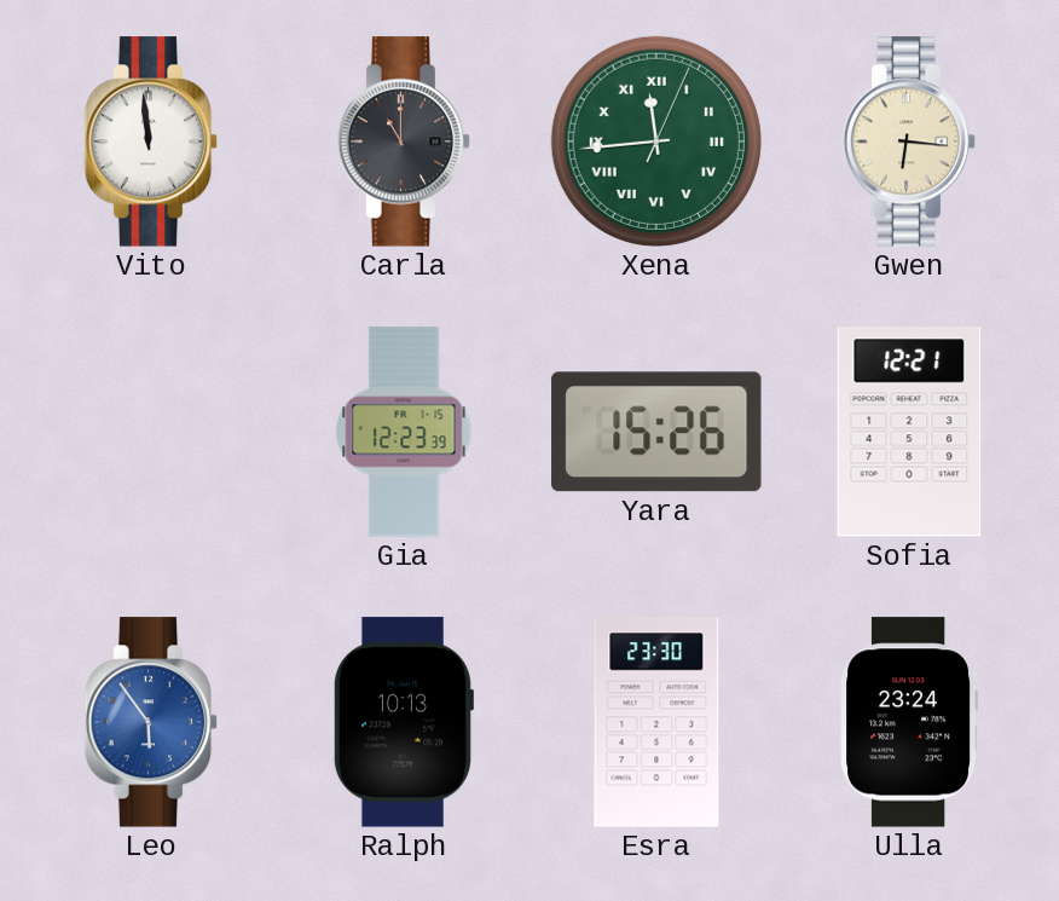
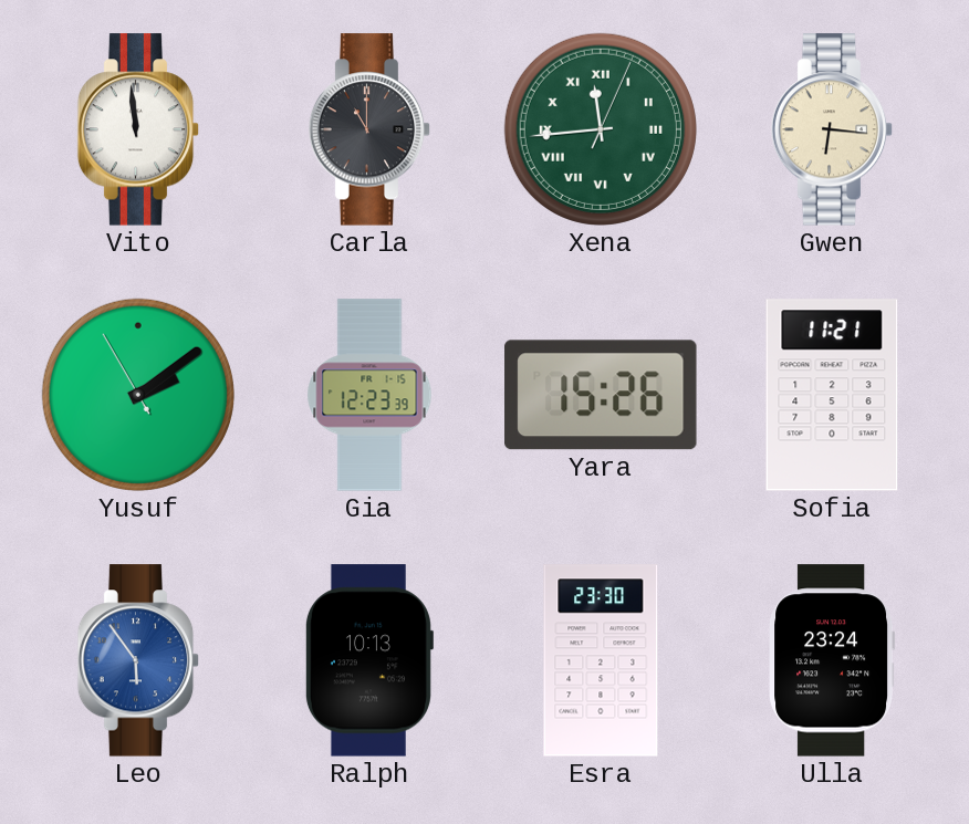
Yusuf: none -> 2:08
Sofia: 12:21 -> 11:21
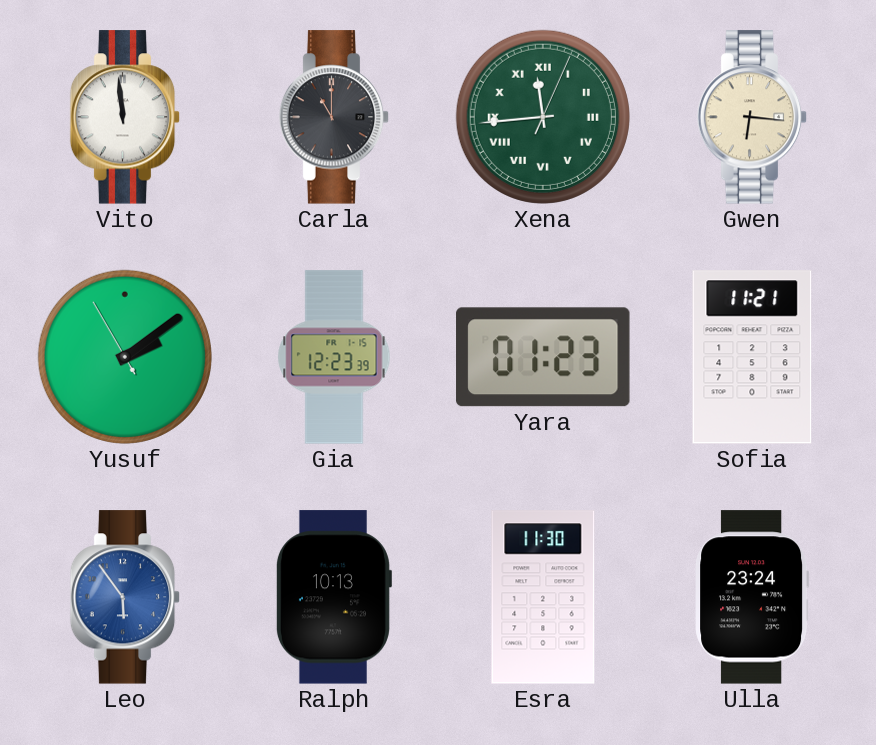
Yara: 15:26 -> 01:23
Esra: 23:30 -> 11:30
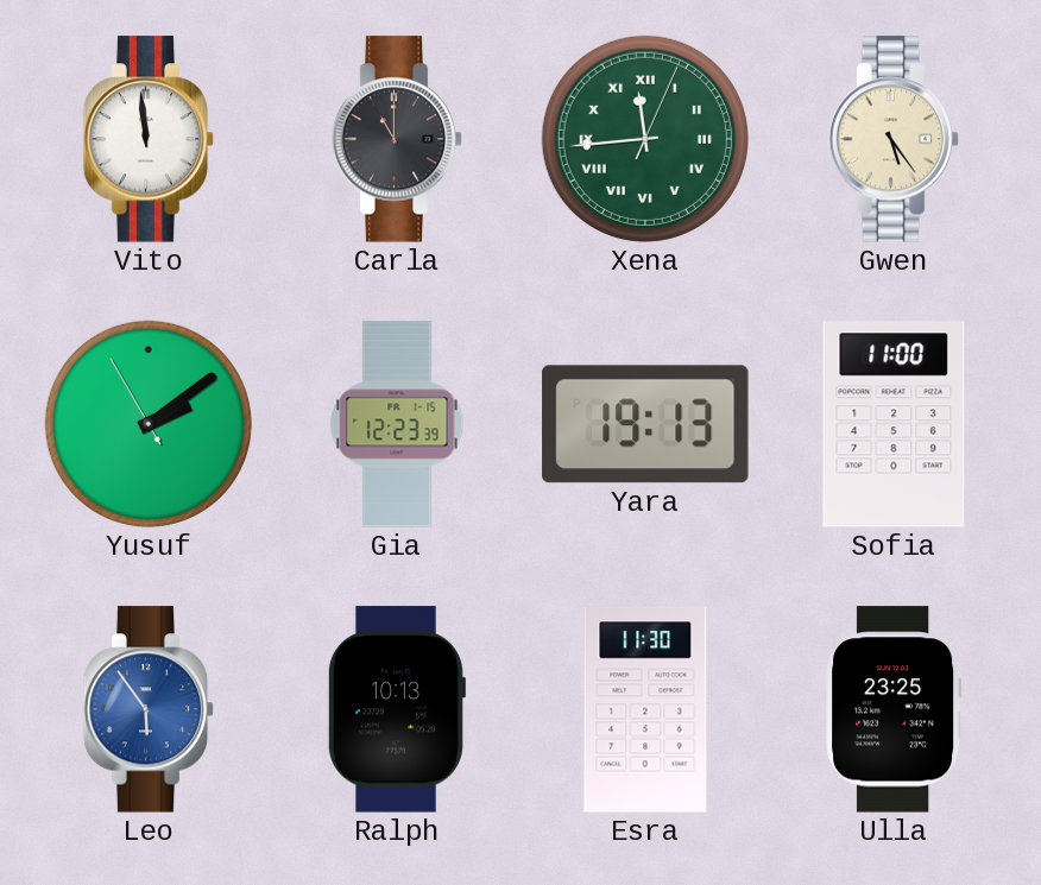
Gwen: 6:16 -> 5:24
Yara: 01:23 -> 19:13
Sofia: 11:21 -> 11:00
Ulla: 23:24 -> 23:25
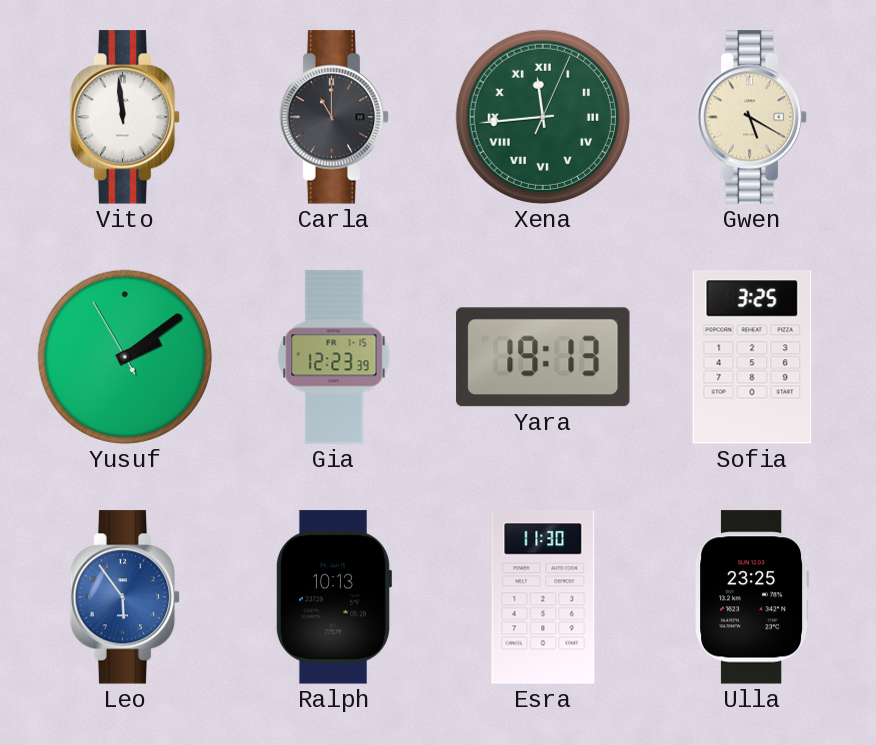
Gwen: 5:24 -> 5:20
Sofia: 11:00 -> 3:25
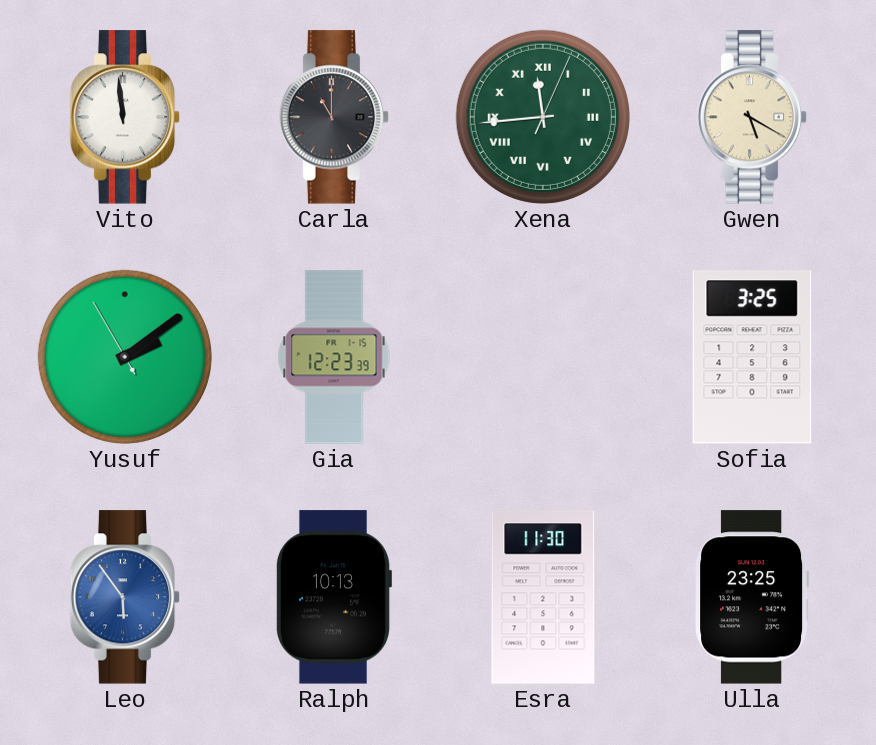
Yara: 19:13 -> none
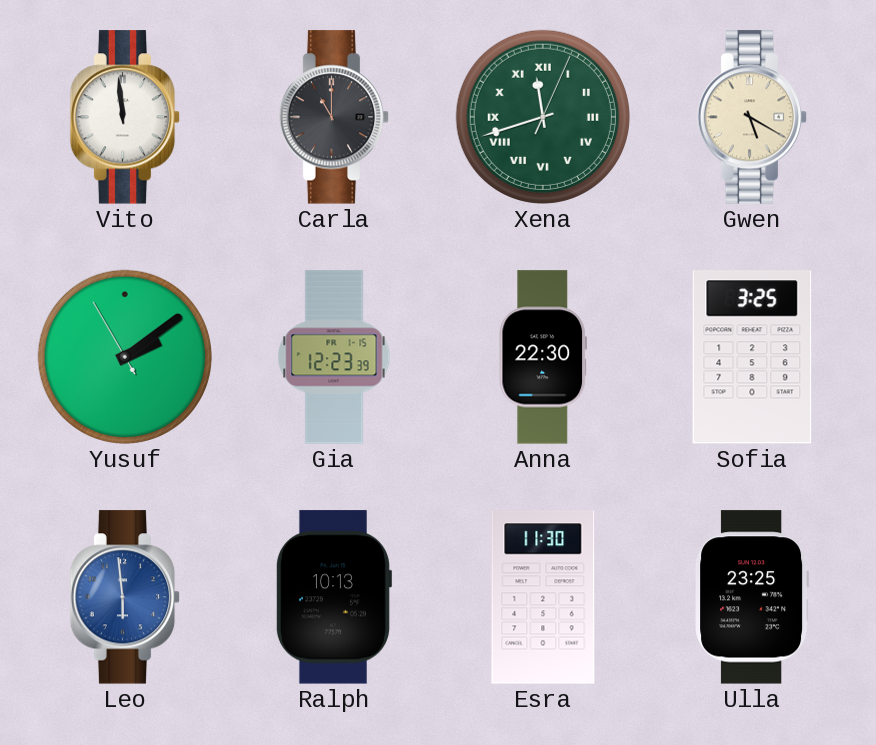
Xena: 11:44 -> 11:42
Anna: none -> 22:30
Leo: 5:54 -> 5:59
